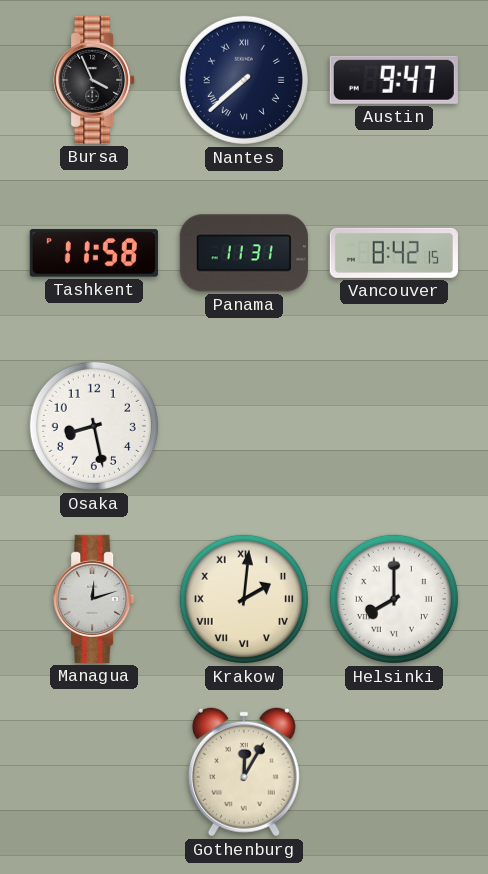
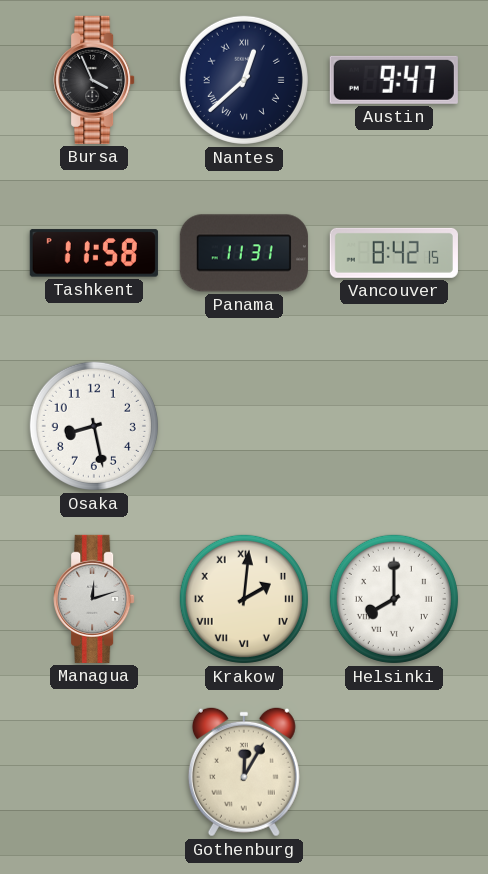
Nantes: 7:38 -> 12:38
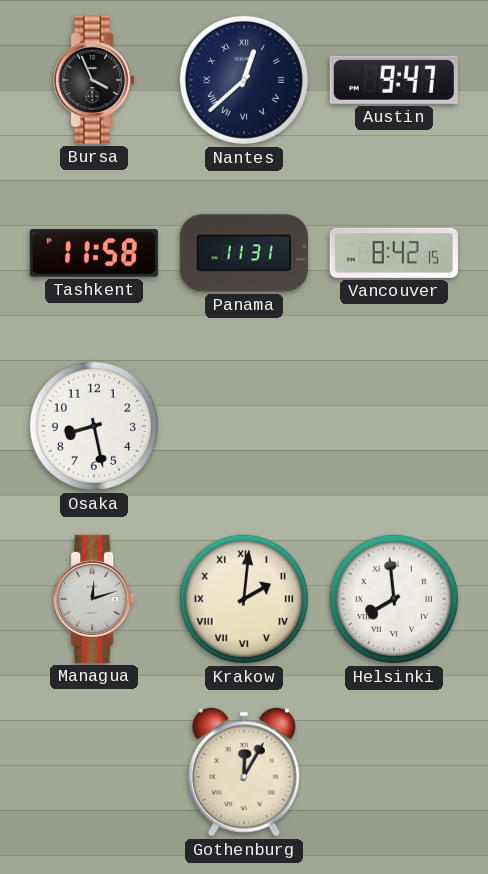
Helsinki: 8:00 -> 7:59
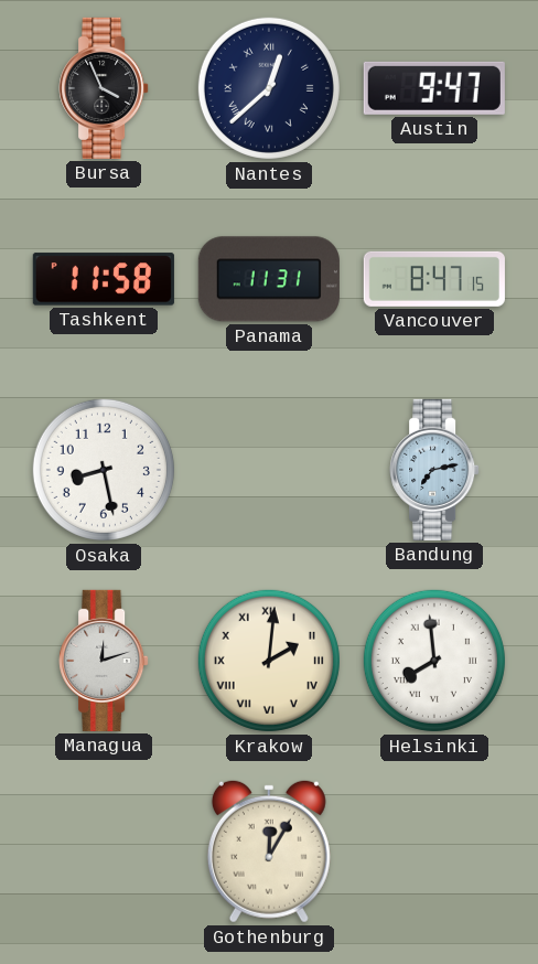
Vancouver: 8:42 -> 8:47
Bandung: none -> 7:13
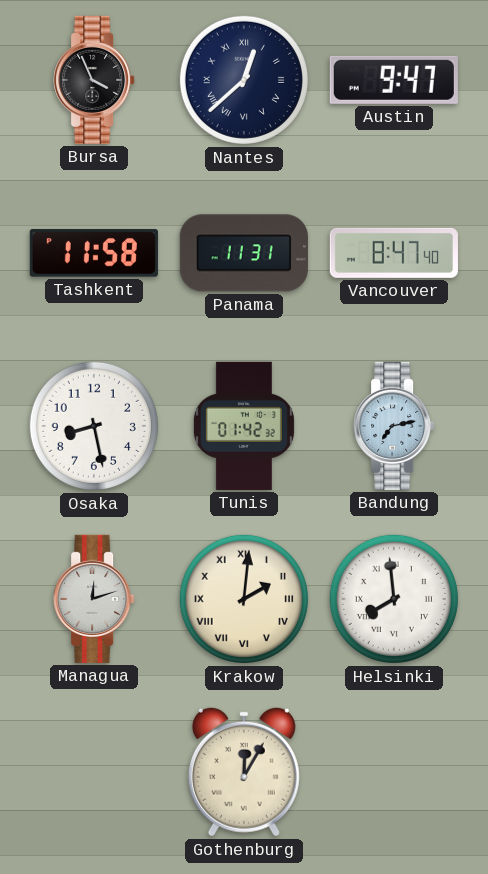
Vancouver: 8:47:15 -> 8:47:40
Tunis: none -> 01:42
